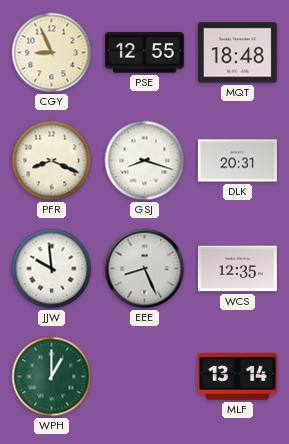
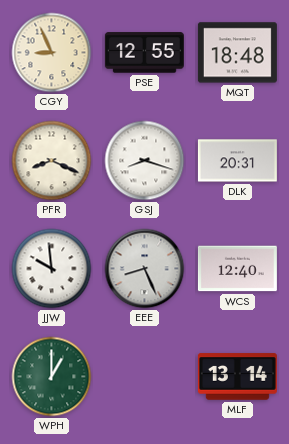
WCS: 12:35 -> 12:40
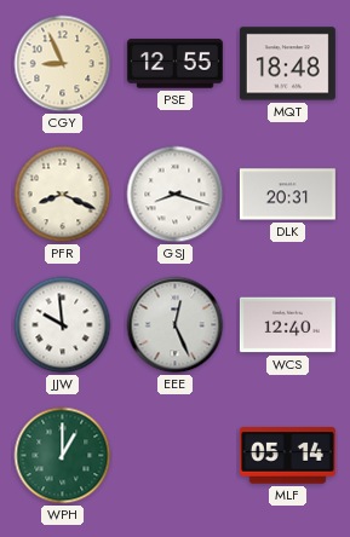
EEE: 8:26 -> 12:26
MLF: 13:14 -> 05:14
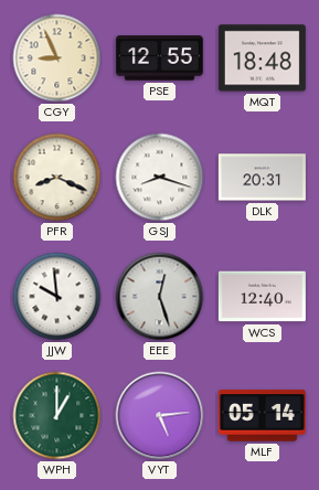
EEE: 12:26 -> 12:27
VYT: none -> 5:14
